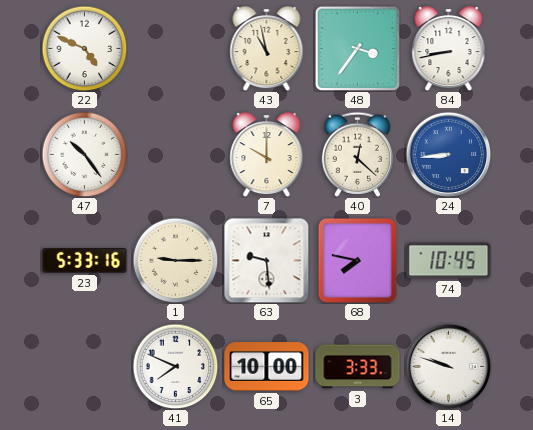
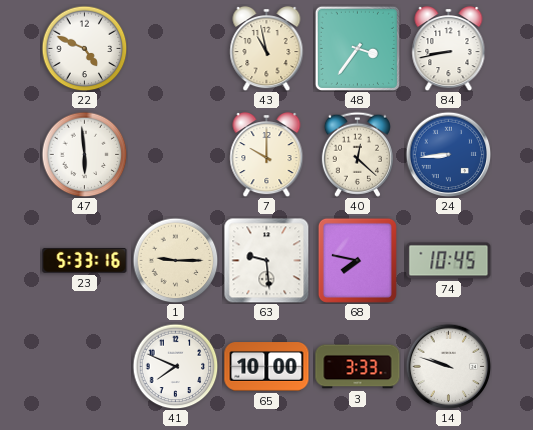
47: 10:24 -> 5:59
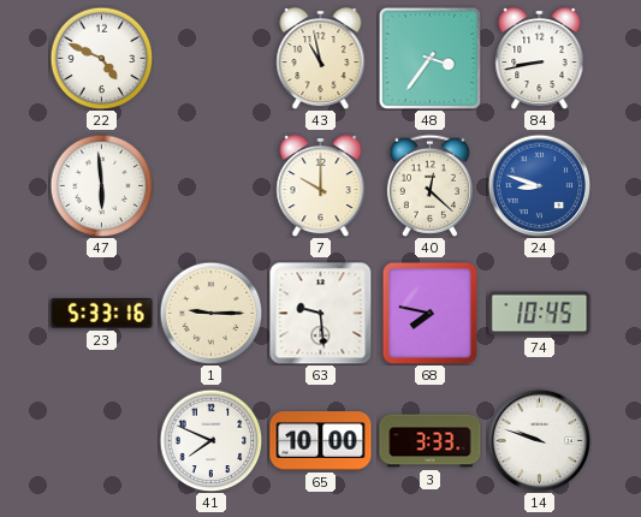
24: 8:44 -> 8:48
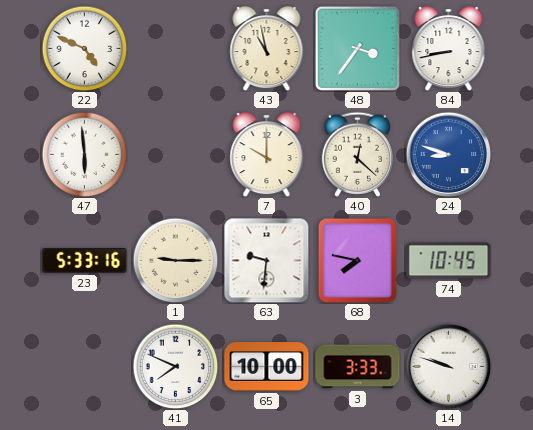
63: 9:29 -> 9:31
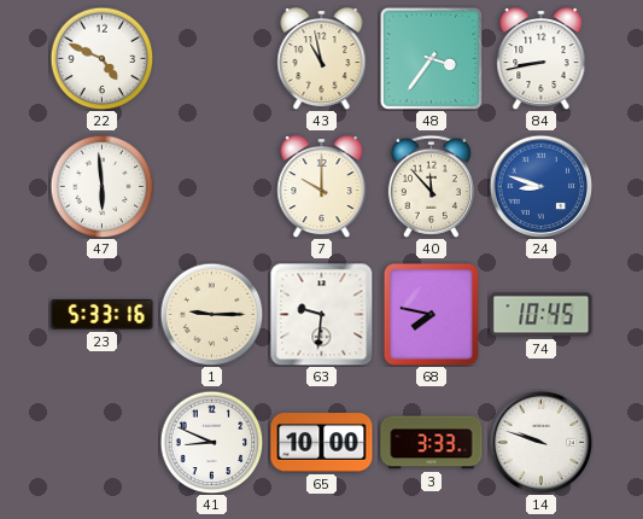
40: 12:22 -> 11:53
41: 7:49 -> 8:49
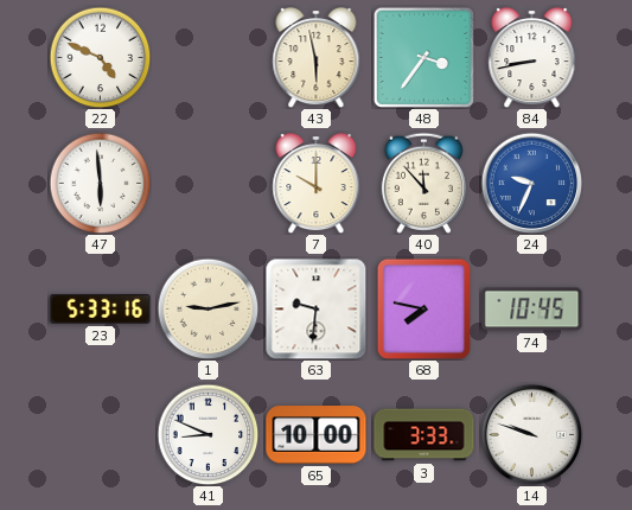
43: 10:58 -> 5:58
24: 8:48 -> 9:34
1: 9:15 -> 9:13
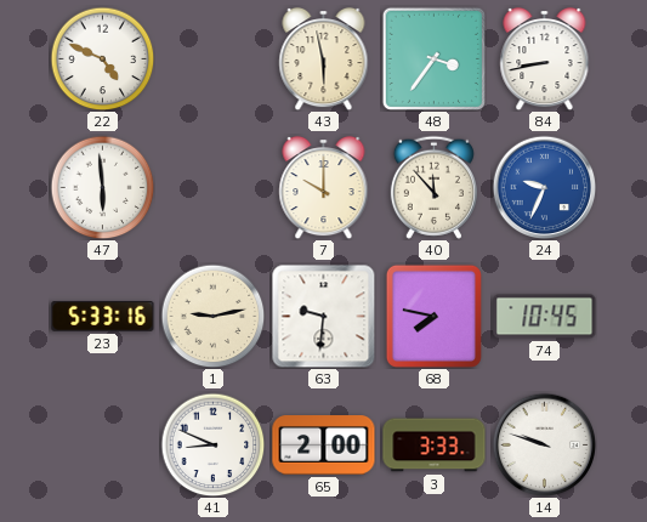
65: 10:00 -> 2:00
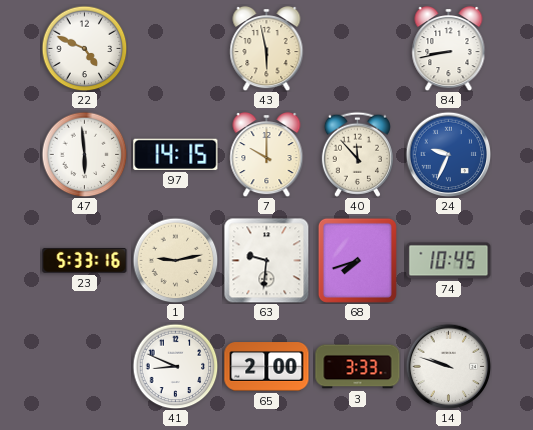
48: 3:36 -> none
97: none -> 14:15
68: 7:47 -> 7:42
